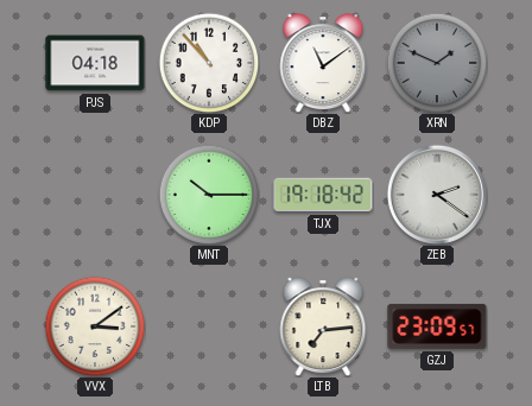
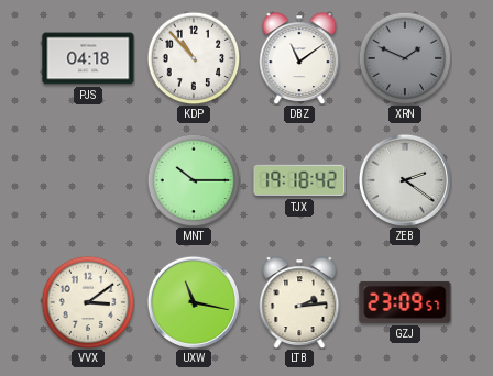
UXW: none -> 11:17
LTB: 7:14 -> 2:14
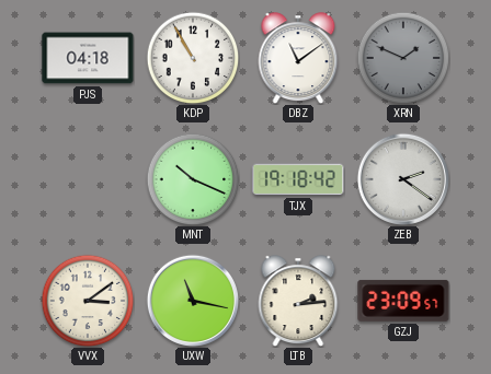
KDP: 10:53 -> 10:55
MNT: 10:15 -> 10:19
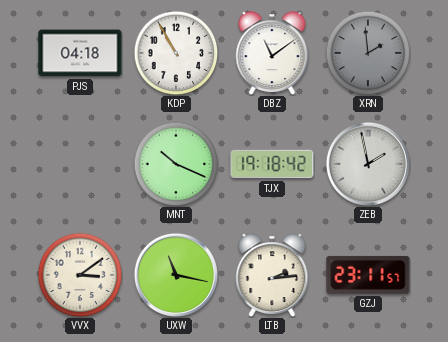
XRN: 1:49 -> 1:59
ZEB: 2:21 -> 1:58
GZJ: 23:09 -> 23:11
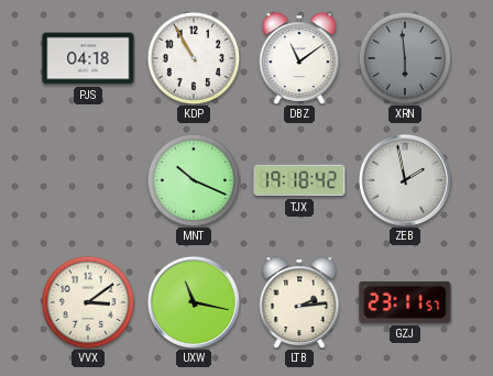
XRN: 1:59 -> 5:59
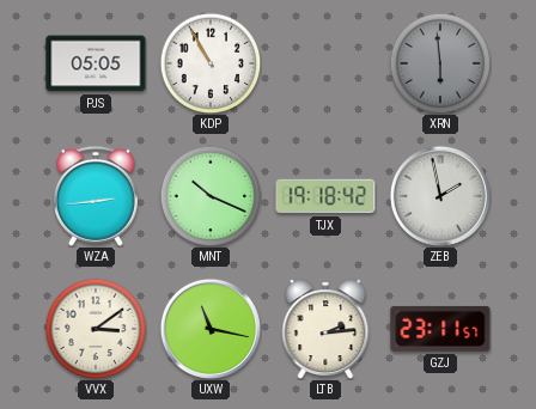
PJS: 04:18 -> 05:05
DBZ: 11:09 -> none
WZA: none -> 2:44
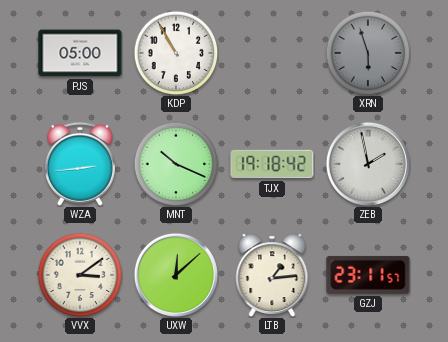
PJS: 05:05 -> 05:00
XRN: 5:59 -> 5:57
UXW: 11:17 -> 12:08
LTB: 2:14 -> 1:14
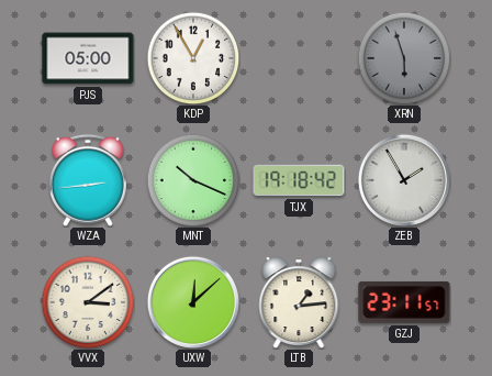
KDP: 10:55 -> 12:55
ZEB: 1:58 -> 1:55
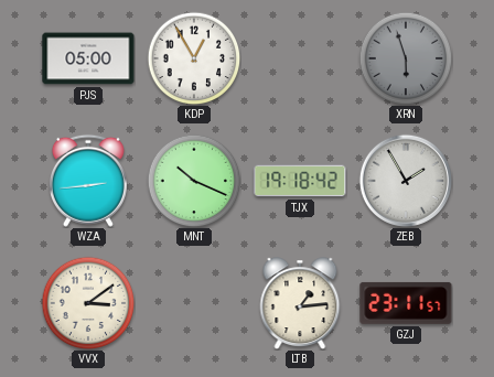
UXW: 12:08 -> none
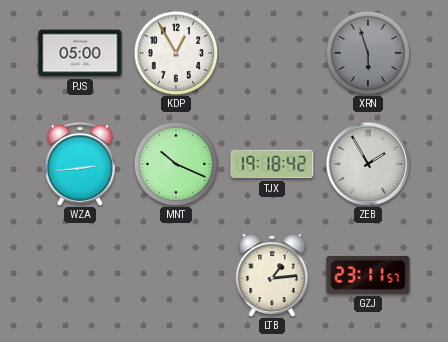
VVX: 3:09 -> none
